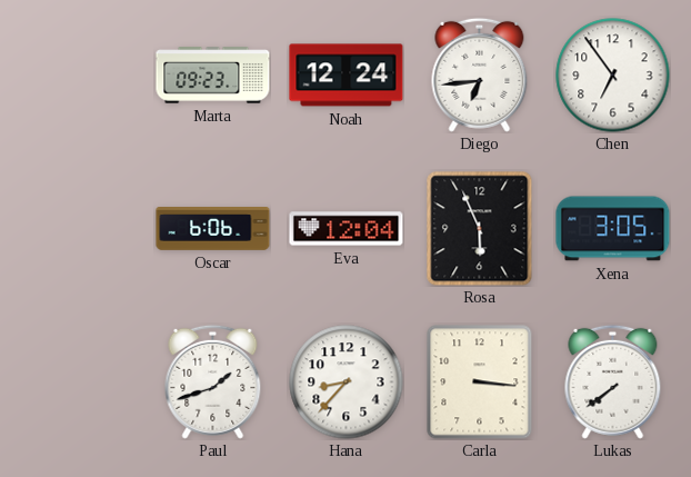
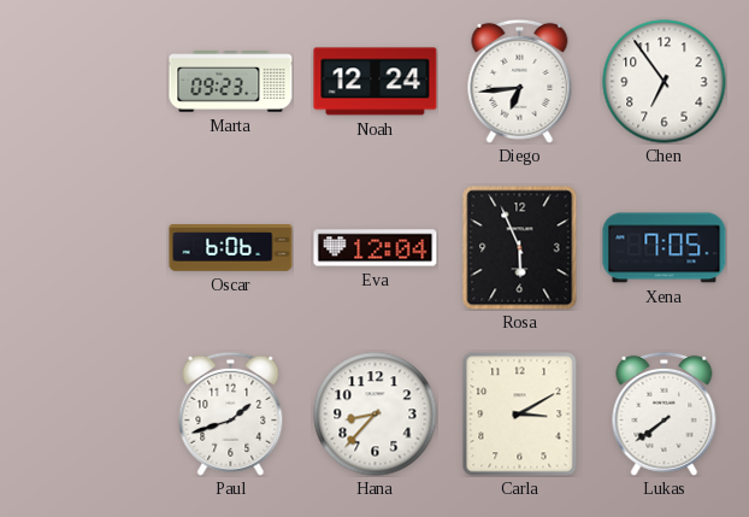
Xena: 3:05 -> 7:05
Carla: 3:16 -> 3:10
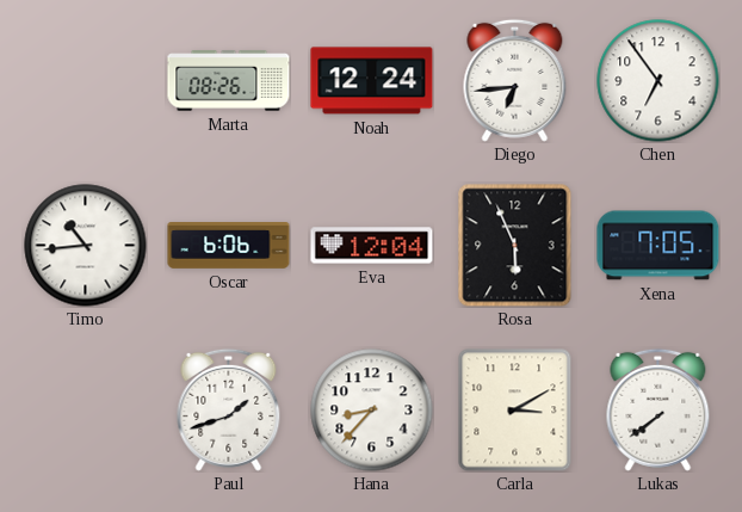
Marta: 09:23 -> 08:26
Timo: none -> 10:44
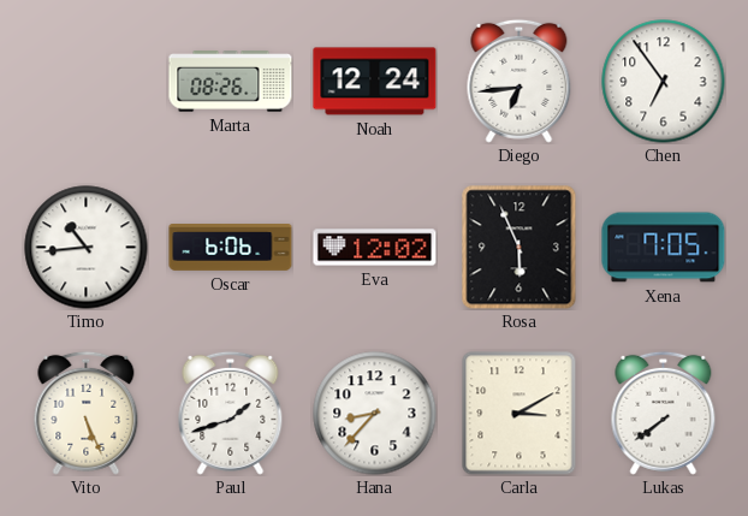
Eva: 12:04 -> 12:02
Vito: none -> 5:26
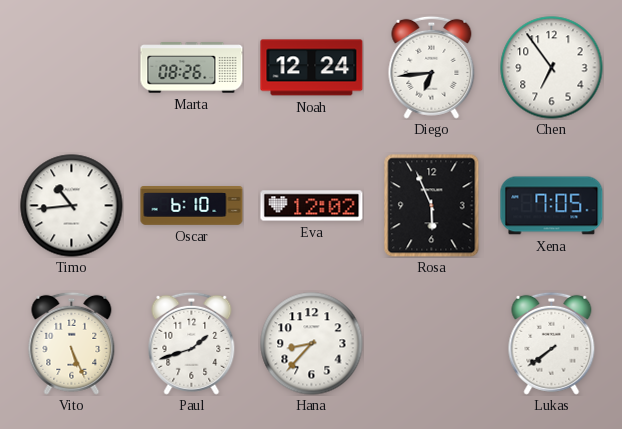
Oscar: 6:06 -> 6:10
Carla: 3:10 -> none
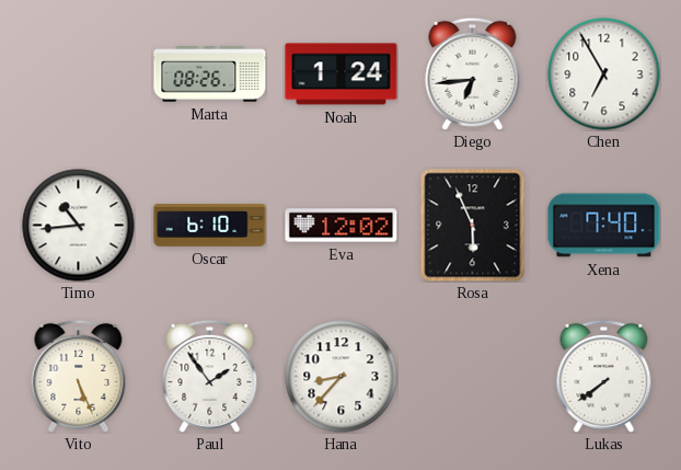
Noah: 12:24 -> 1:24
Chen: 6:54 -> 6:55
Xena: 7:05 -> 7:40
Paul: 1:42 -> 1:54
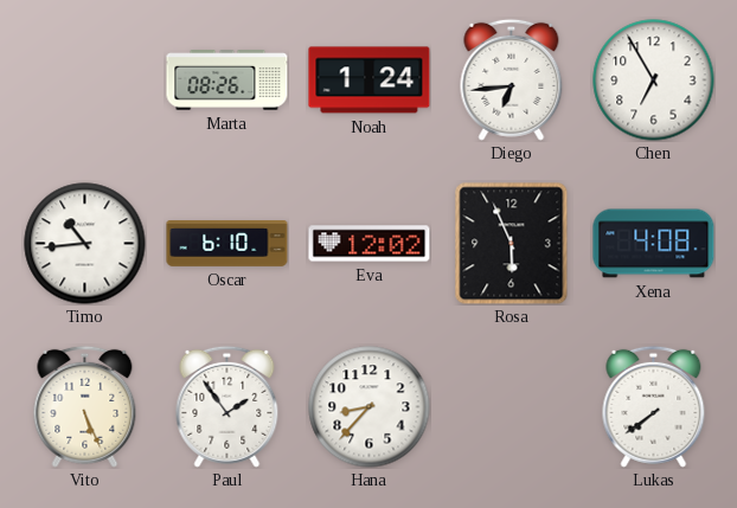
Xena: 7:40 -> 4:08
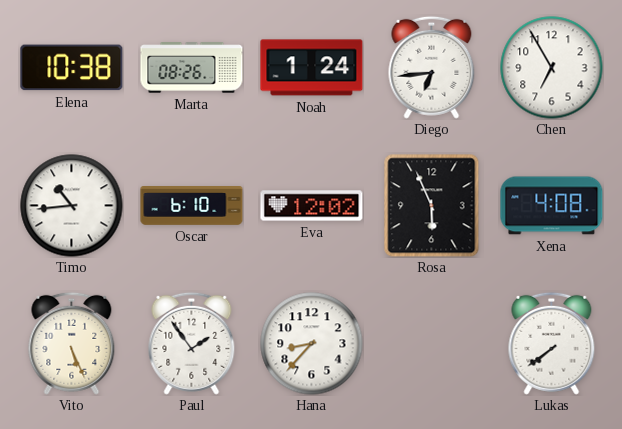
Elena: none -> 10:38
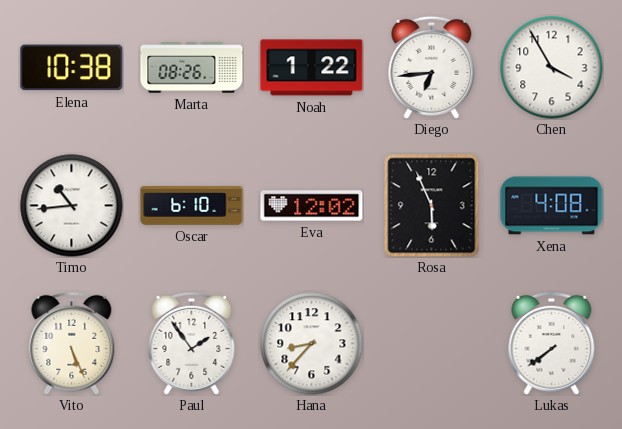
Noah: 1:24 -> 1:22
Chen: 6:55 -> 3:55
